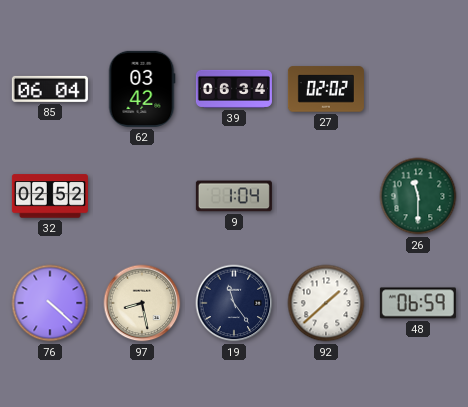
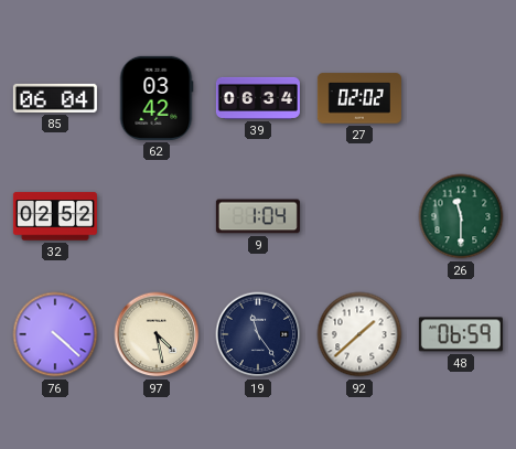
97: 8:28 -> 4:28
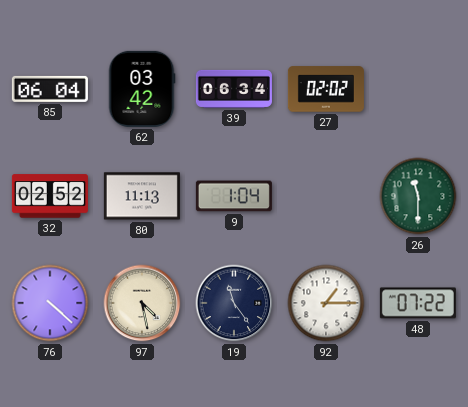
80: none -> 11:13
92: 1:38 -> 1:15
48: 06:59 -> 07:22
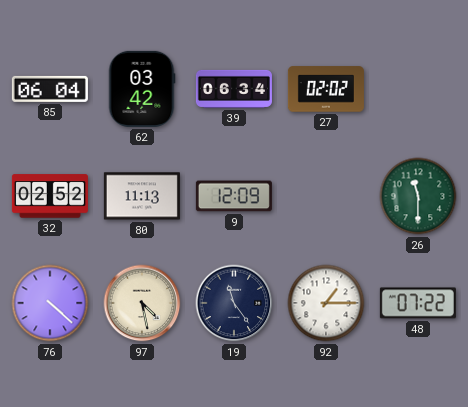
9: 1:04 -> 12:09
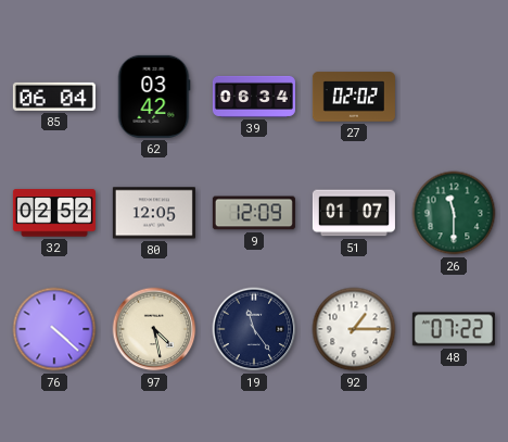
80: 11:13 -> 12:05
51: none -> 01:07
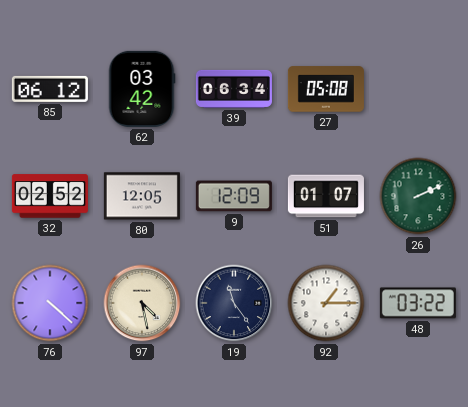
85: 06:04 -> 06:12
27: 02:02 -> 05:08
26: 11:30 -> 2:11
48: 07:22 -> 03:22
